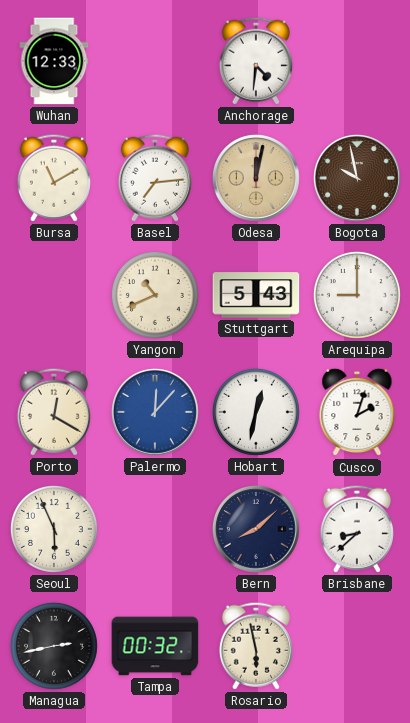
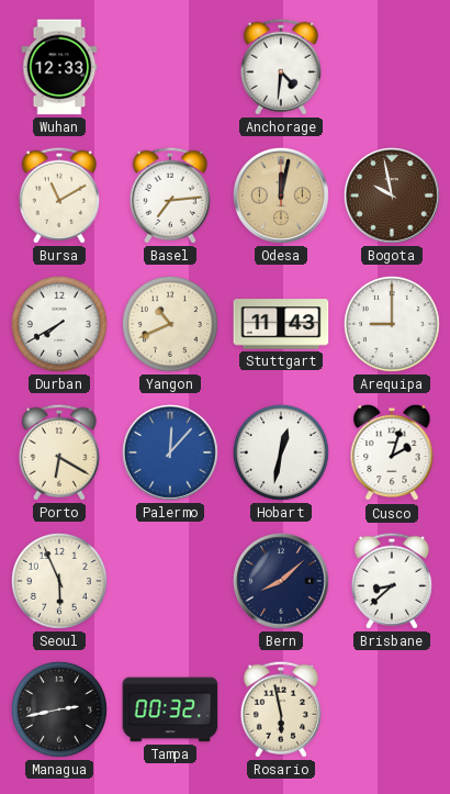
Durban: none -> 7:40
Stuttgart: 5:43 -> 11:43
Porto: 12:20 -> 6:20
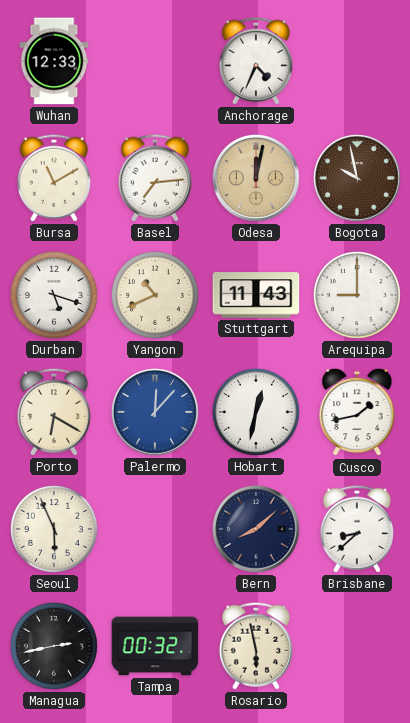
Anchorage: 4:31 -> 4:34
Durban: 7:40 -> 5:18
Cusco: 2:03 -> 1:43
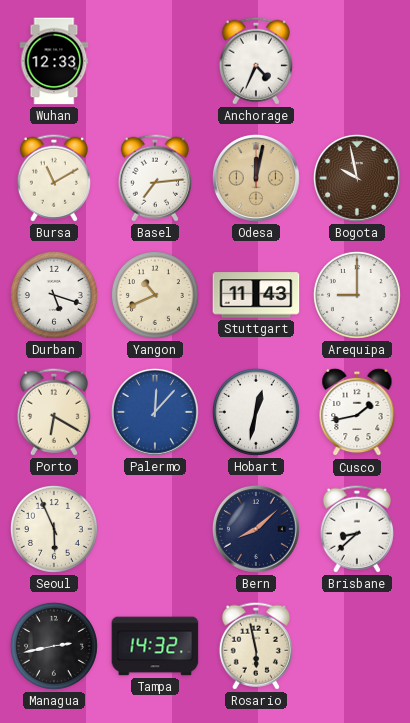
Tampa: 00:32 -> 14:32
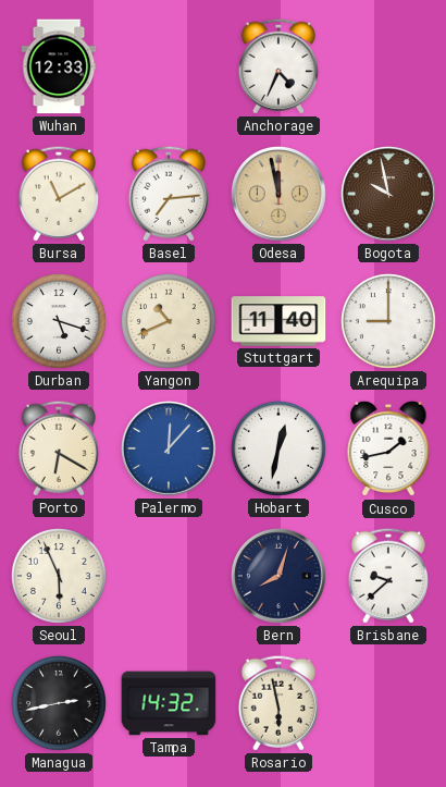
Odesa: 12:02 -> 11:58
Stuttgart: 11:43 -> 11:40
Bern: 8:08 -> 8:03
Brisbane: 8:38 -> 9:38
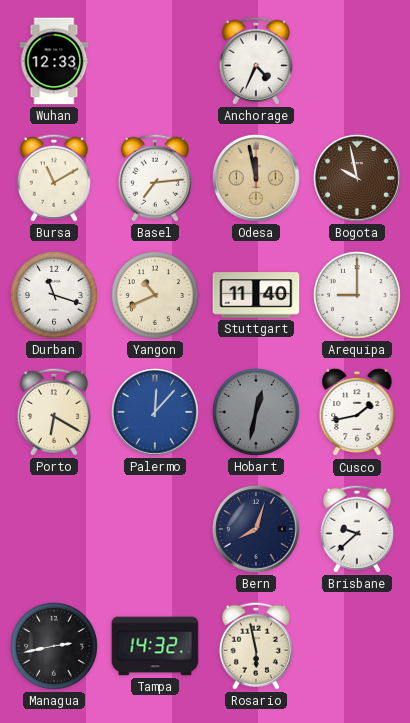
Durban: 5:18 -> 11:18
Hobart dial: white -> grey
Seoul: 5:56 -> none
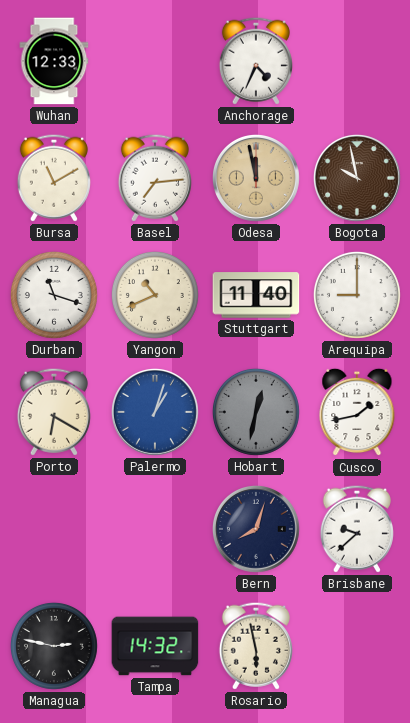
Palermo: 12:07 -> 1:03
Managua: 2:43 -> 2:47
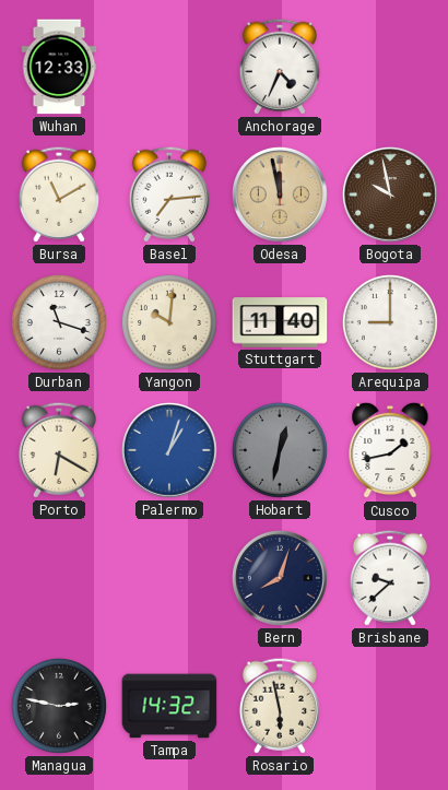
Yangon: 10:41 -> 10:01
